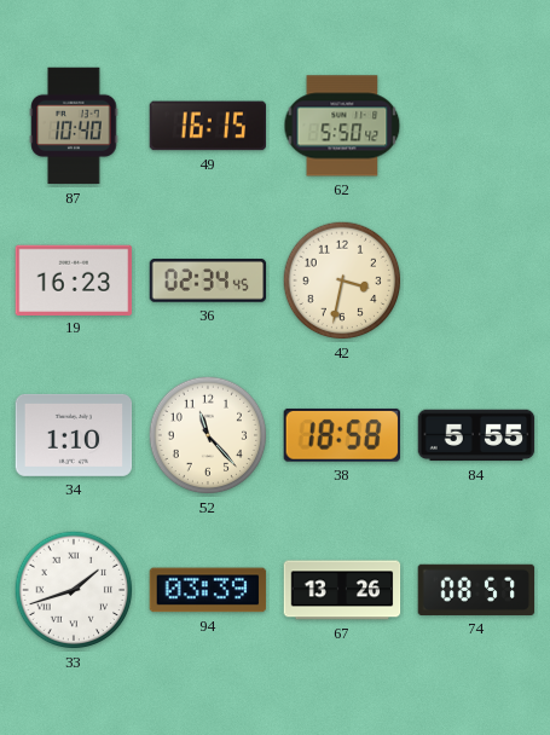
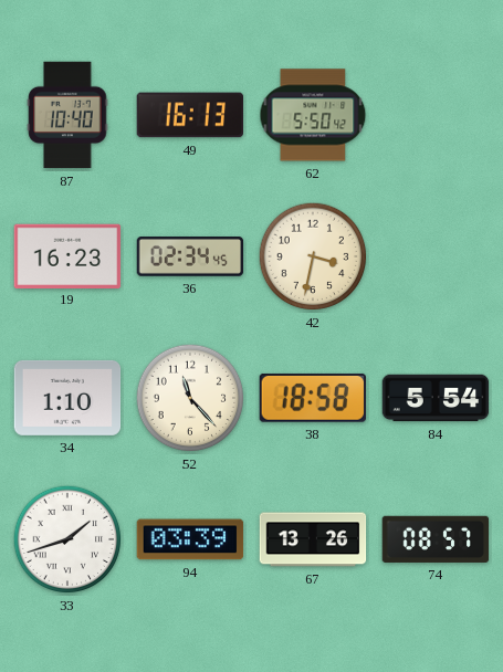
49: 16:15 -> 16:13
84: 5:55 -> 5:54
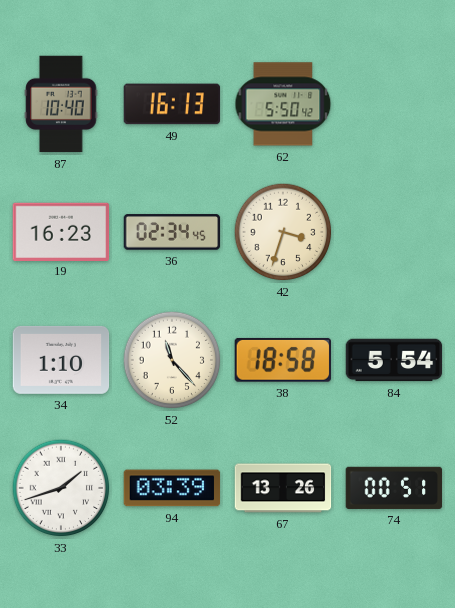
42: 3:32 -> 3:33
74: 08:57 -> 00:51
